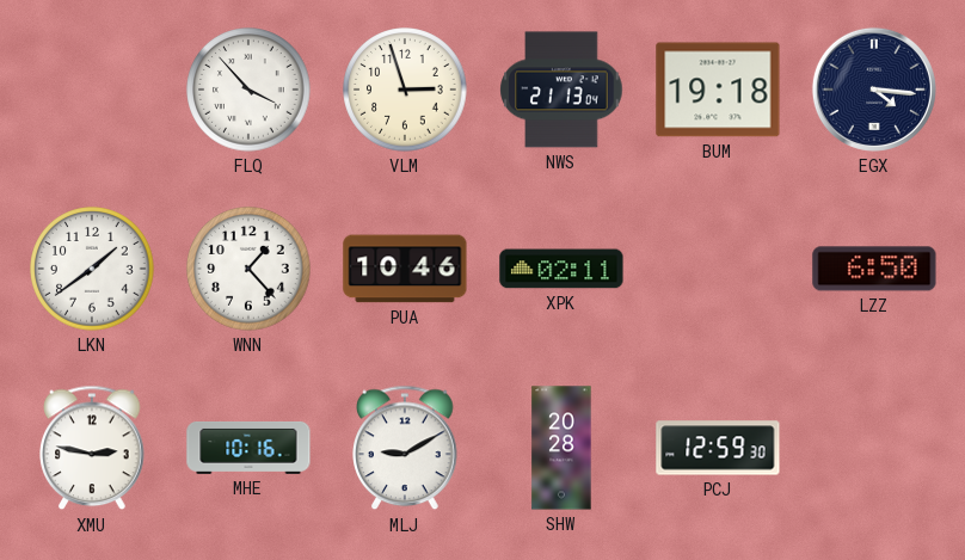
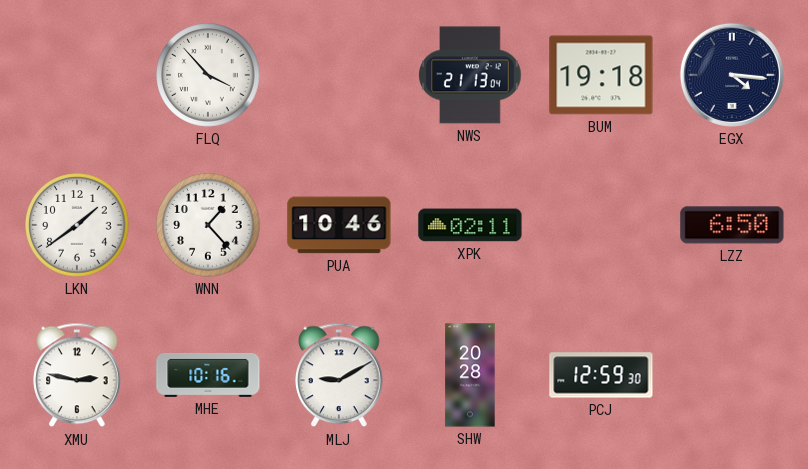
VLM: 2:57 -> none
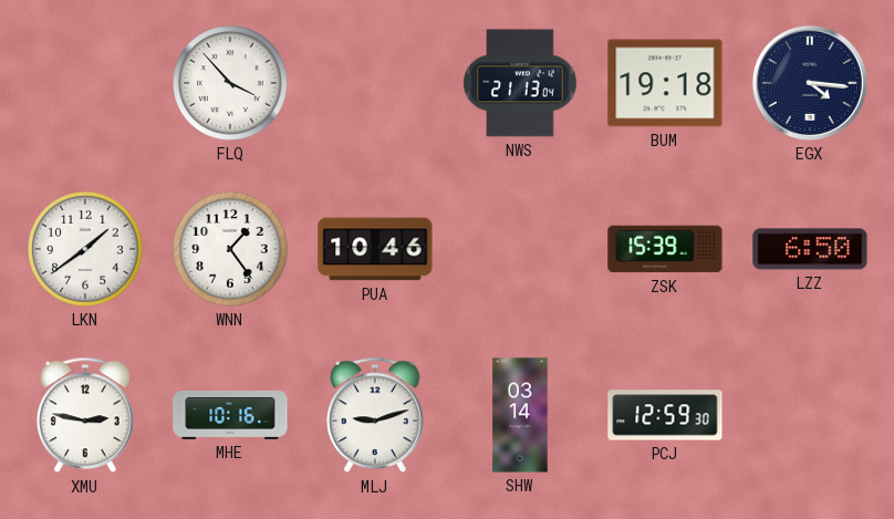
WNN: 1:23 -> 1:24
XPK: 02:11 -> none
ZSK: none -> 15:39
MLJ: 9:10 -> 9:12
SHW: 20:28 -> 03:14
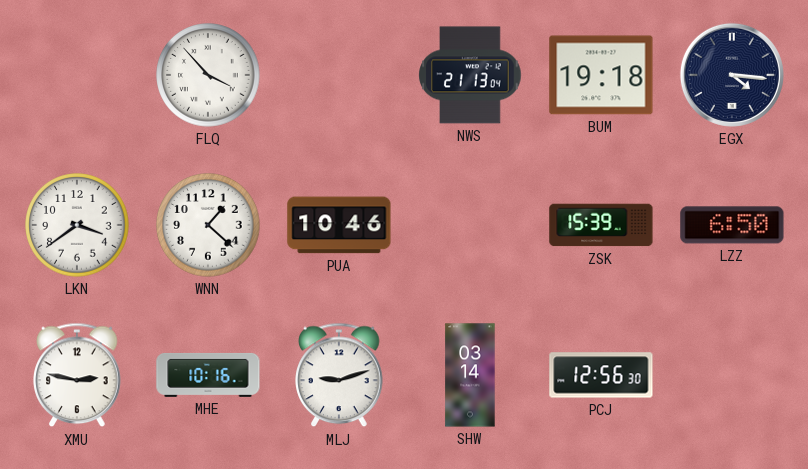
LKN: 1:39 -> 3:39
WNN: 1:24 -> 1:22
PCJ: 12:59 -> 12:56
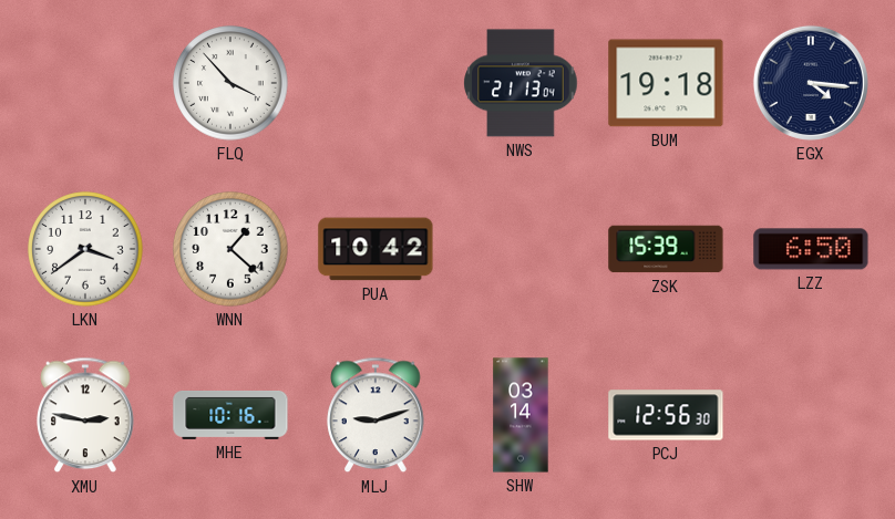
PUA: 10:46 -> 10:42
